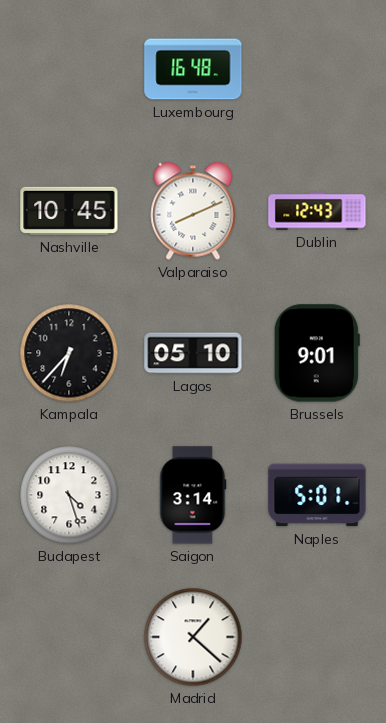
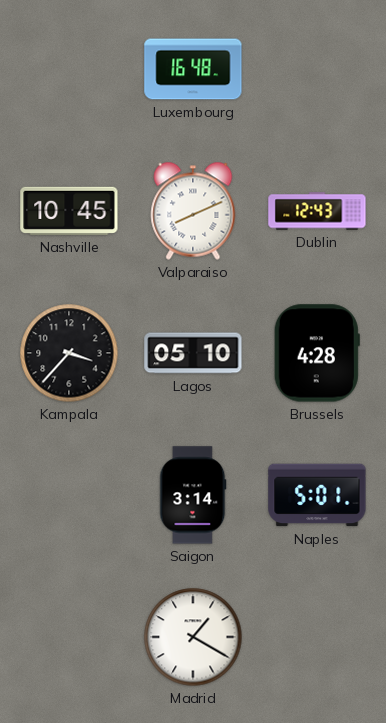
Kampala: 6:37 -> 3:37
Brussels: 9:01 -> 4:28
Budapest: 4:27 -> none
Madrid: 1:22 -> 1:20
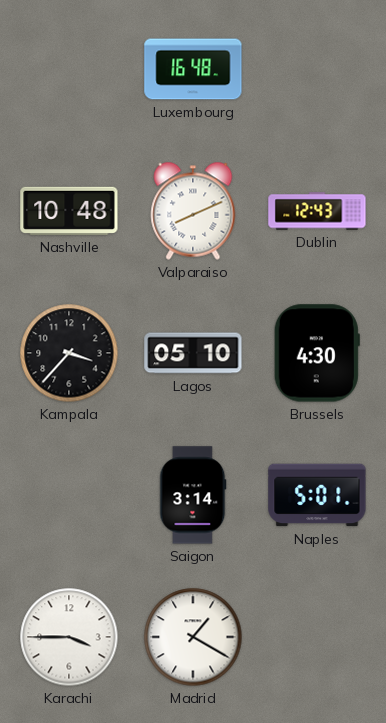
Nashville: 10:45 -> 10:48
Brussels: 4:28 -> 4:30
Karachi: none -> 3:45
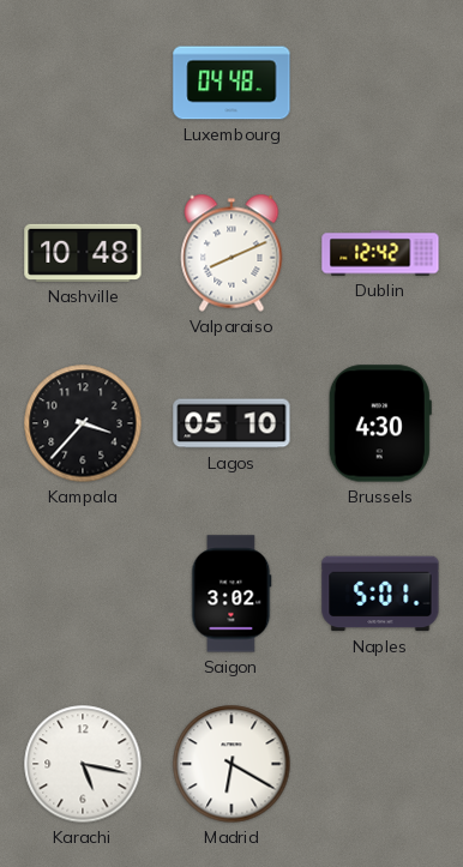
Luxembourg: 16:48 -> 04:48
Dublin: 12:43 -> 12:42
Saigon: 3:14 -> 3:02
Karachi: 3:45 -> 5:17
Madrid: 1:20 -> 6:20
